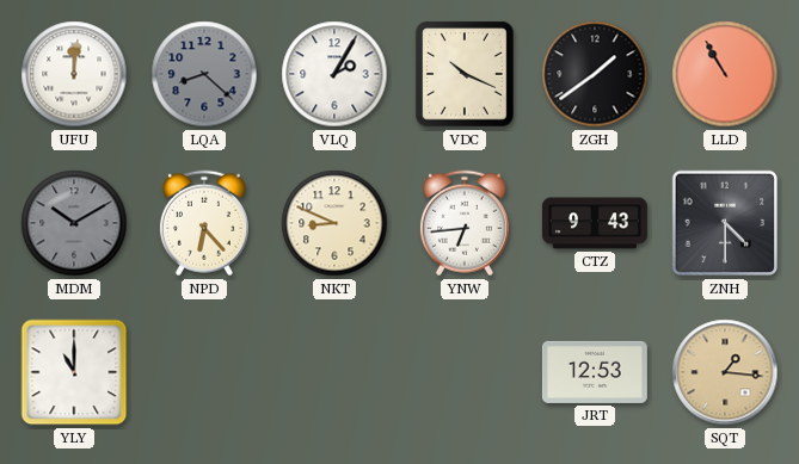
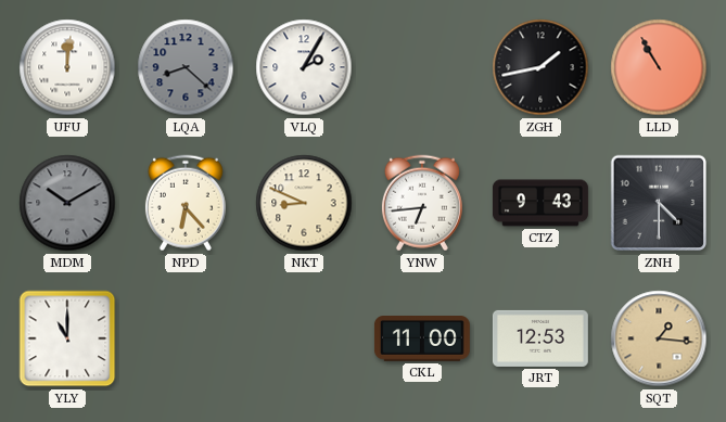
VDC: 10:19 -> none
ZGH: 1:39 -> 1:43
CKL: none -> 11:00
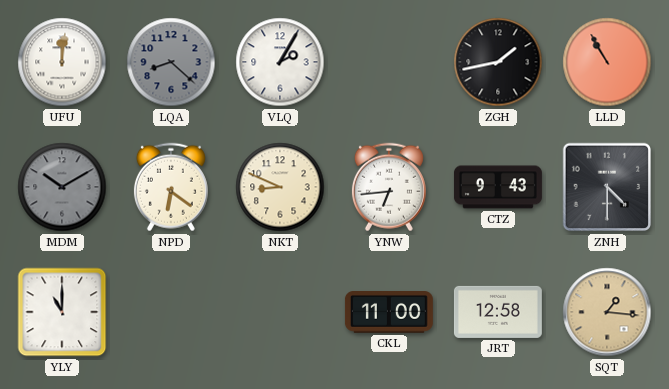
NPD: 6:23 -> 6:21
JRT: 12:53 -> 12:58
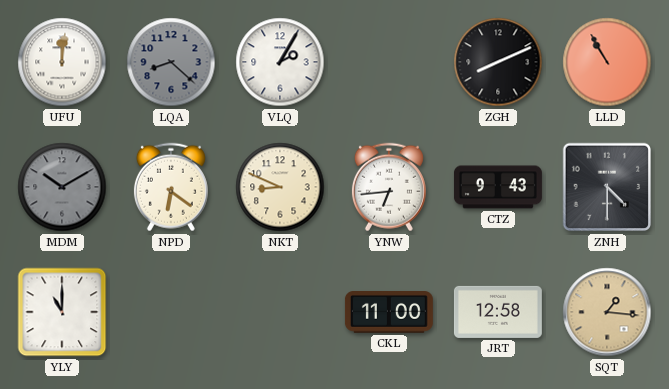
ZGH: 1:43 -> 8:11
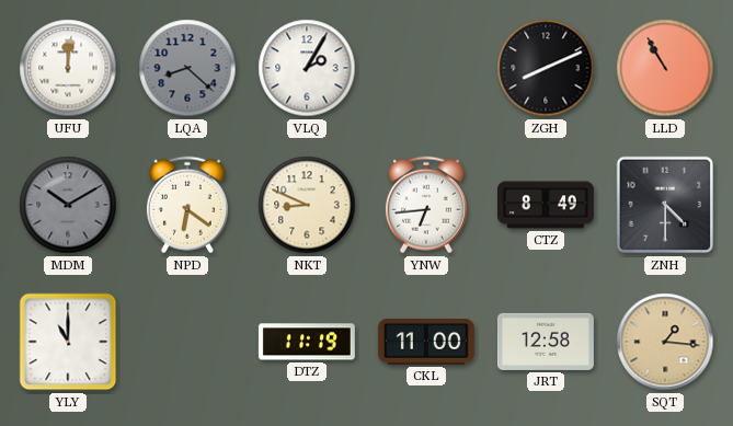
CTZ: 9:43 -> 8:49
DTZ: none -> 11:19
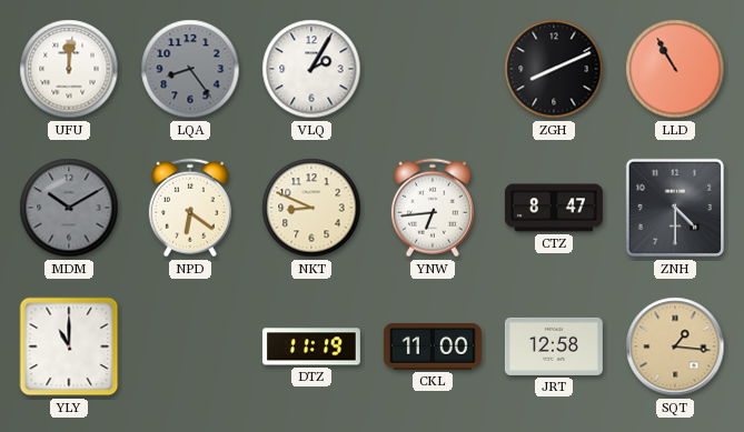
LQA: 8:22 -> 8:24
CTZ: 8:49 -> 8:47
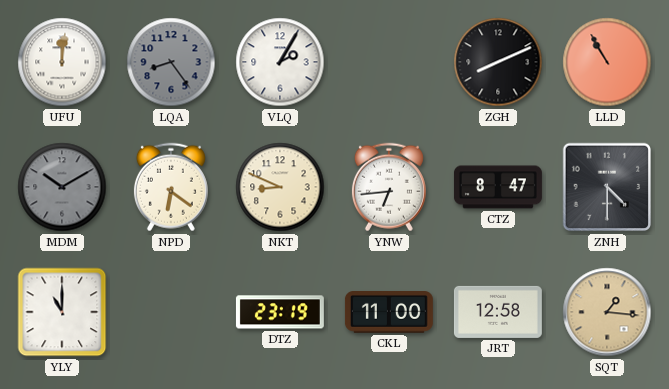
DTZ: 11:19 -> 23:19
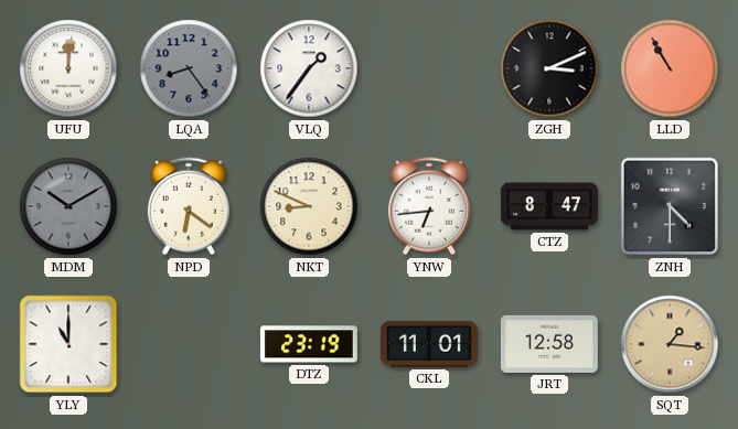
VLQ: 2:05 -> 1:36
ZGH: 8:11 -> 3:11
CKL: 11:00 -> 11:01
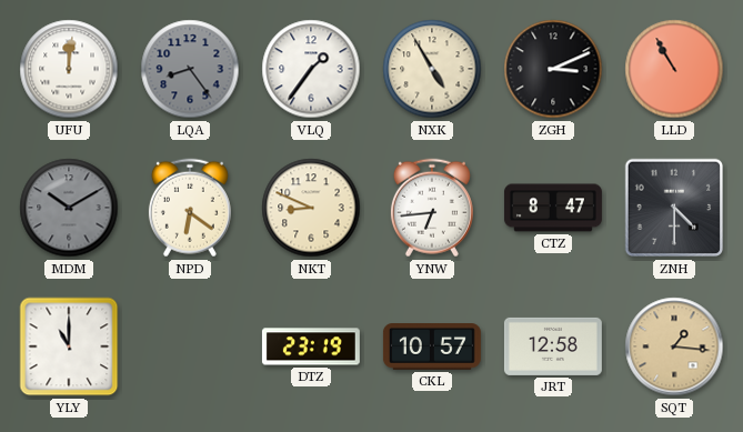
NXK: none -> 4:55
CKL: 11:01 -> 10:57
